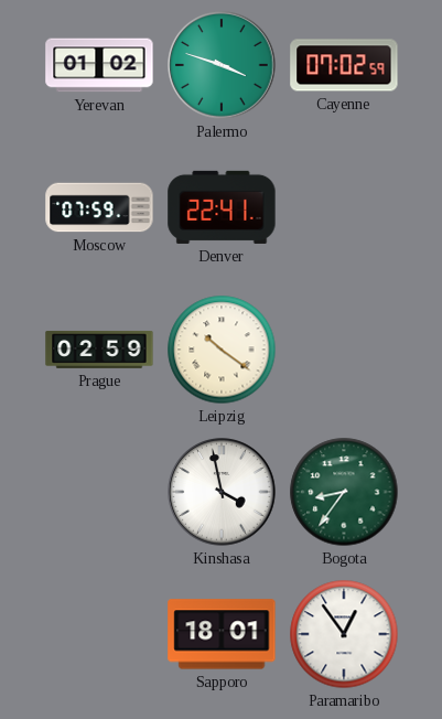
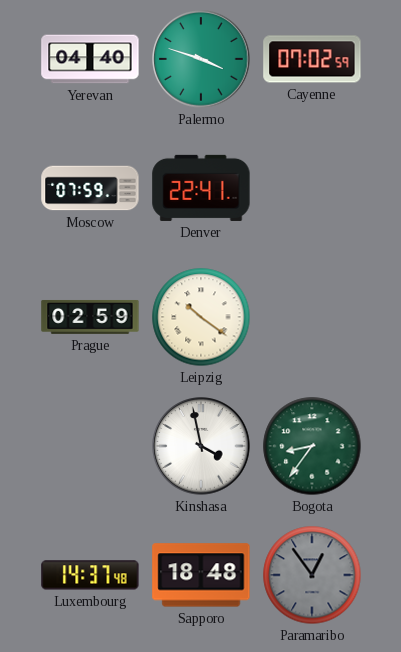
Yerevan: 01:02 -> 04:40
Luxembourg: none -> 14:37
Sapporo: 18:01 -> 18:48
Paramaribo dial: white -> grey
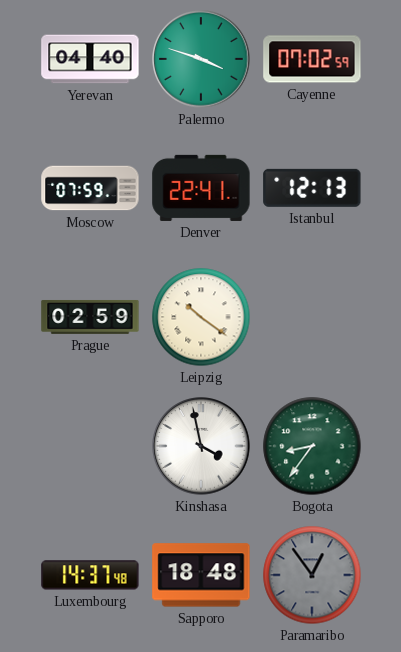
Istanbul: none -> 12:13
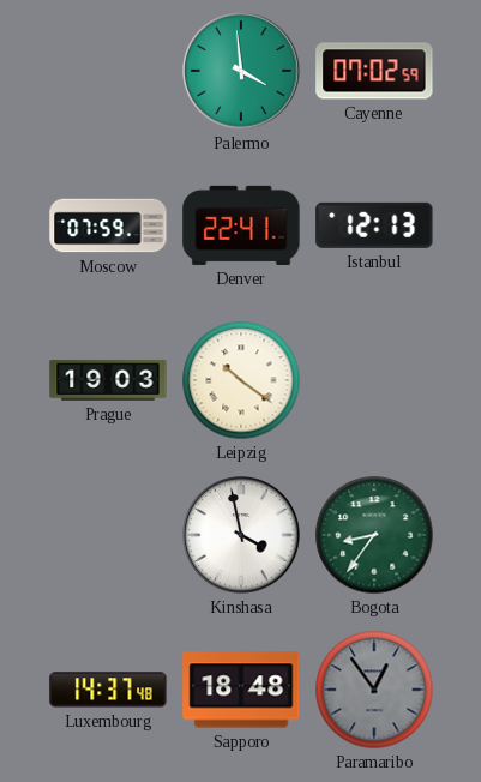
Yerevan: 04:40 -> none
Palermo: 3:48 -> 3:59
Prague: 02:59 -> 19:03
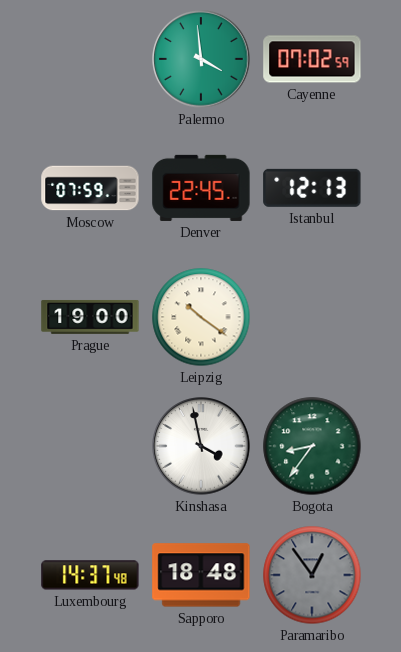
Denver: 22:41 -> 22:45
Prague: 19:03 -> 19:00
